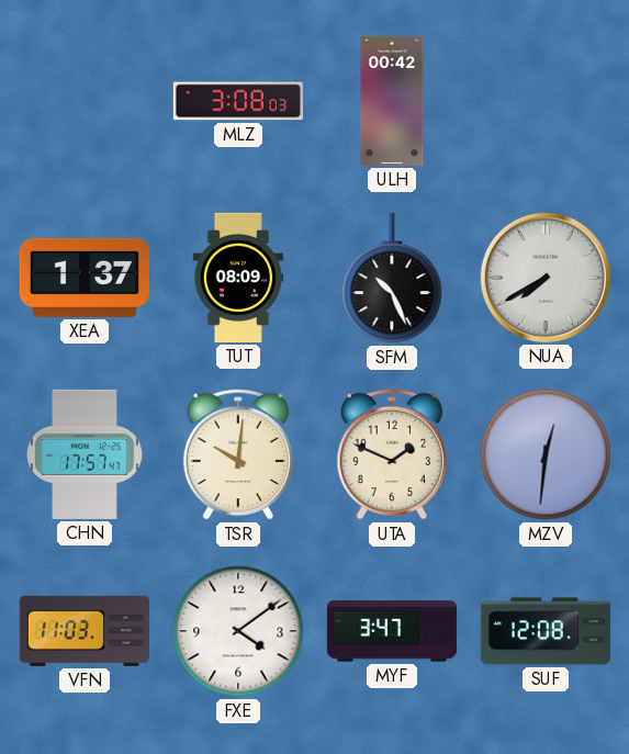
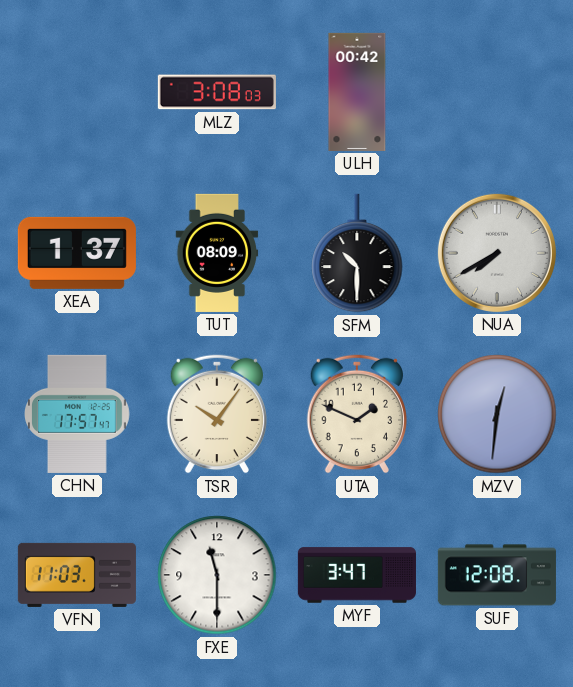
SFM: 10:26 -> 10:30
TSR: 10:01 -> 10:06
FXE: 4:09 -> 11:30
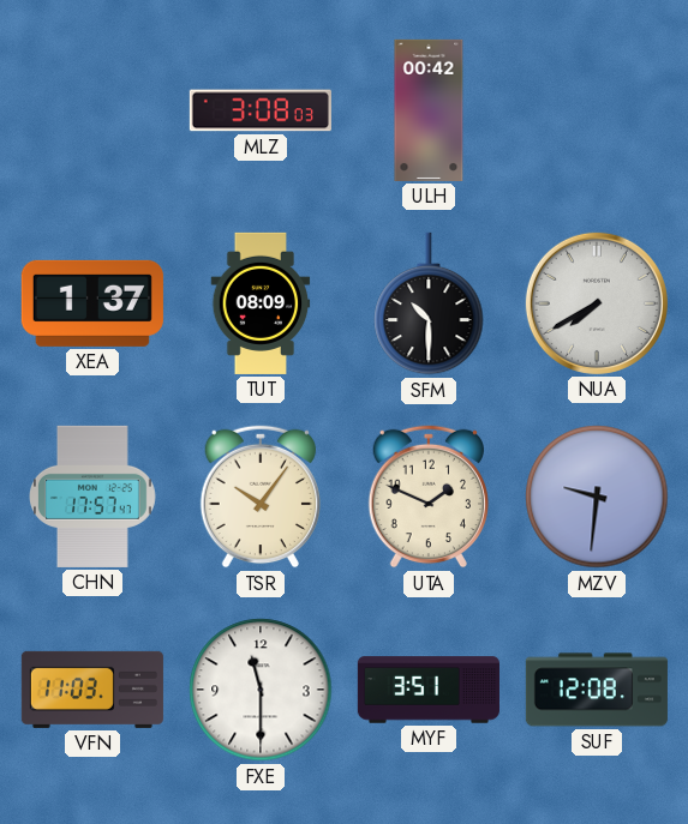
MZV: 12:31 -> 9:31
MYF: 3:47 -> 3:51
